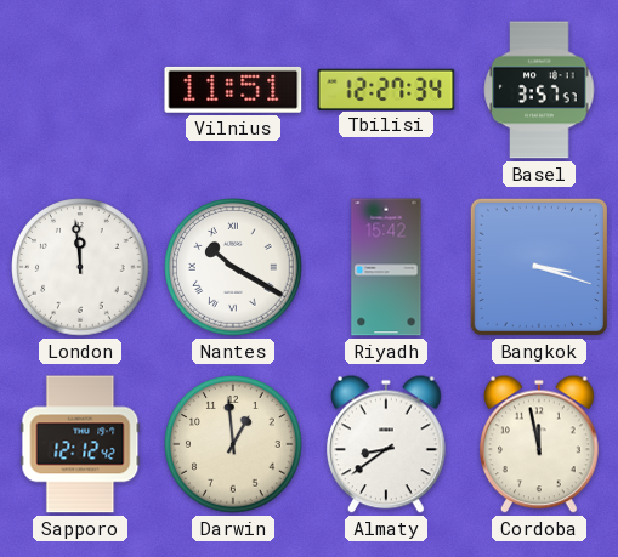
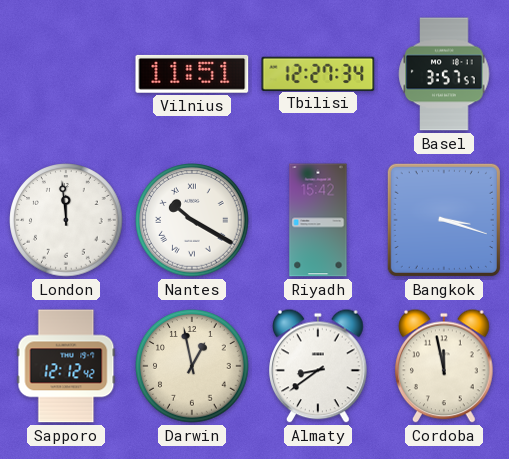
Darwin: 12:59 -> 12:58
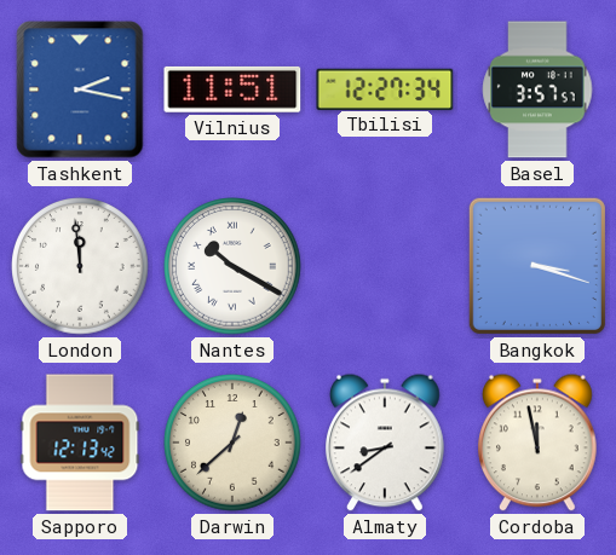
Tashkent: none -> 2:17
Riyadh: 15:42 -> none
Sapporo: 12:12 -> 12:13
Darwin: 12:58 -> 12:38
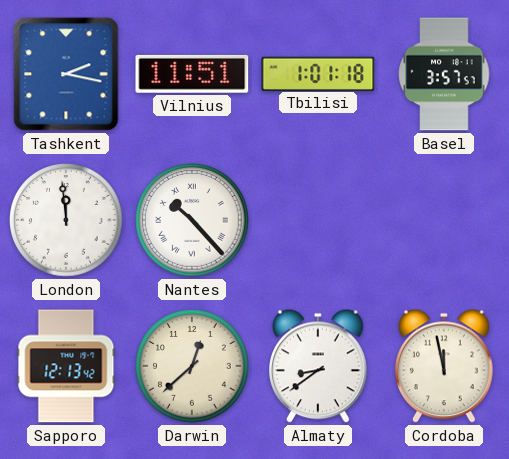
Tbilisi: 12:27 -> 1:01
Nantes: 10:20 -> 10:23
Bangkok: 3:18 -> none
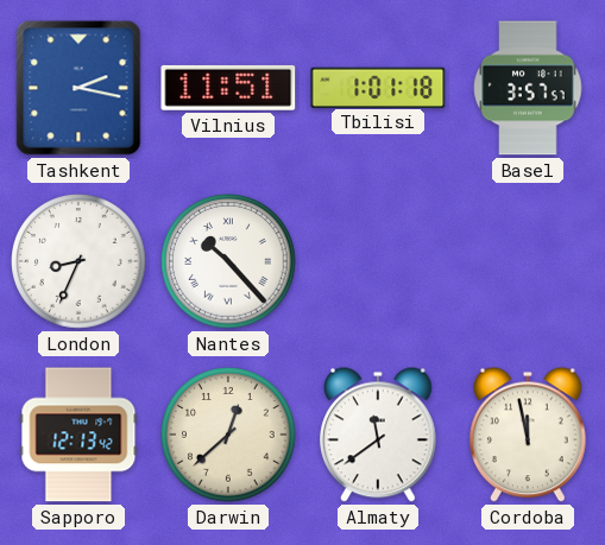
London: 11:59 -> 8:34
Almaty: 8:39 -> 11:39
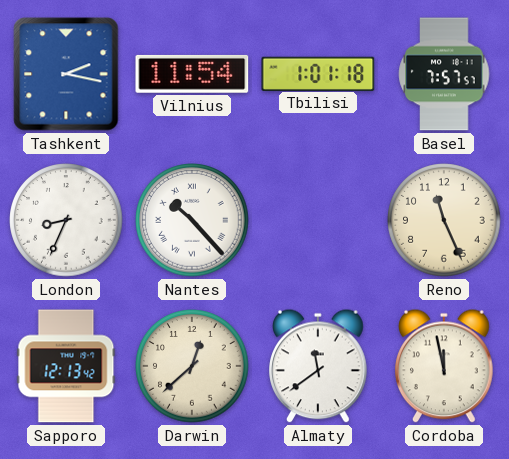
Vilnius: 11:51 -> 11:54
Basel: 3:57 -> 7:57
Reno: none -> 11:26
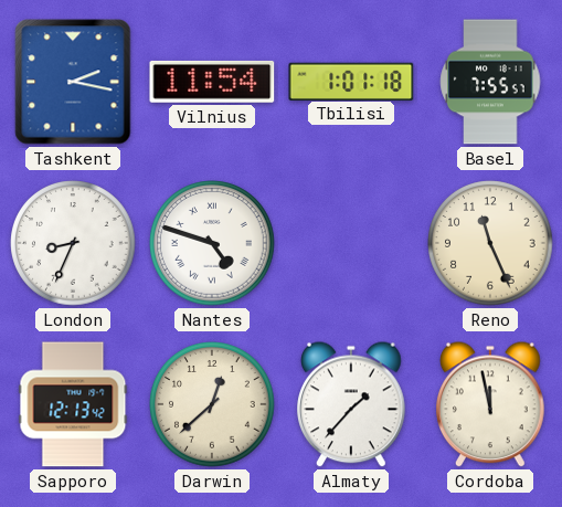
Basel: 7:57 -> 7:55
Nantes: 10:23 -> 4:48
Almaty: 11:39 -> 1:37
